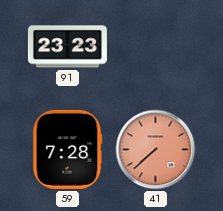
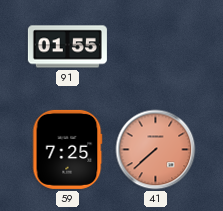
91: 23:23 -> 01:55
59: 7:28 -> 7:25
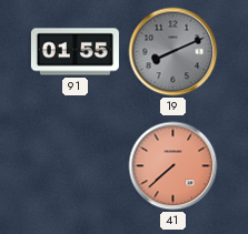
19: none -> 8:11
59: 7:25 -> none
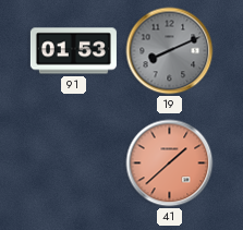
91: 01:55 -> 01:53
41: 7:38 -> 1:38
